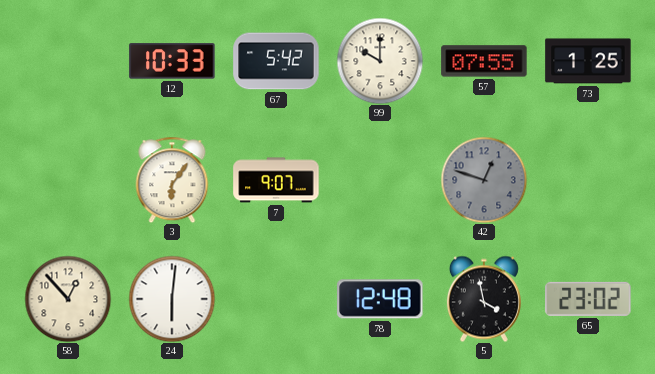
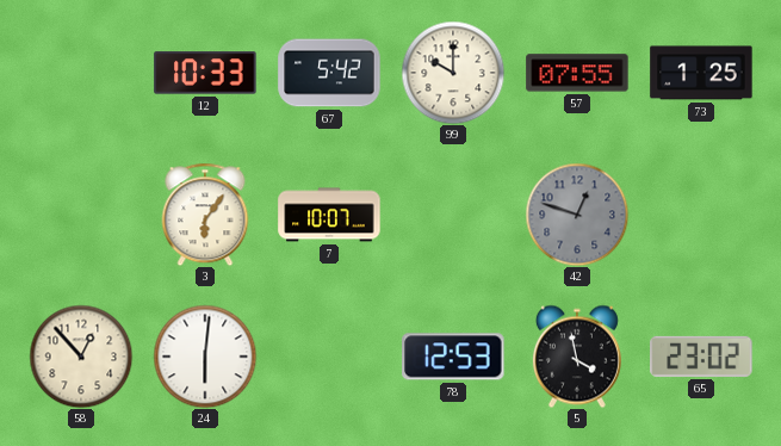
7: 9:07 -> 10:07
78: 12:48 -> 12:53
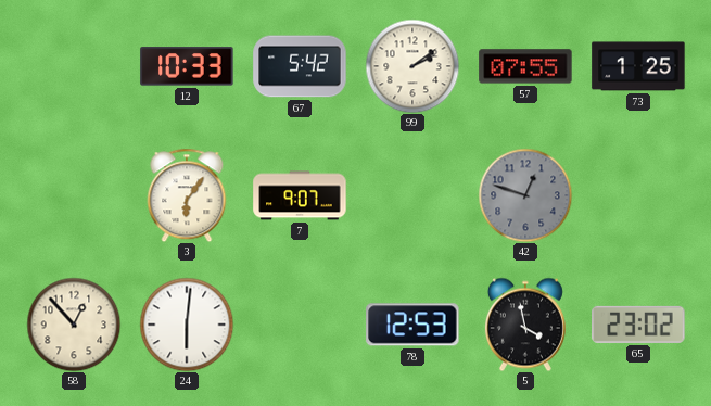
99: 10:00 -> 2:09
7: 10:07 -> 9:07
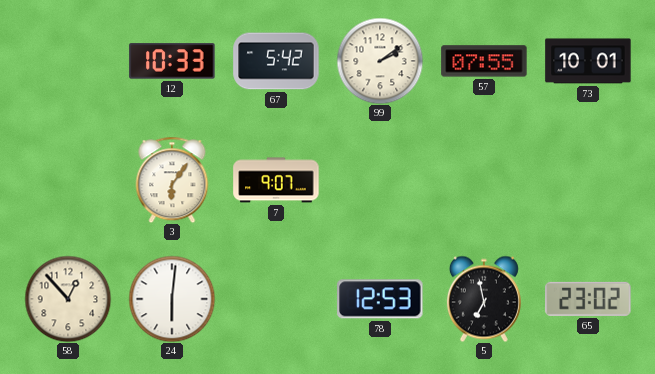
73: 1:25 -> 10:01
42: 12:48 -> none
5: 3:58 -> 6:58
